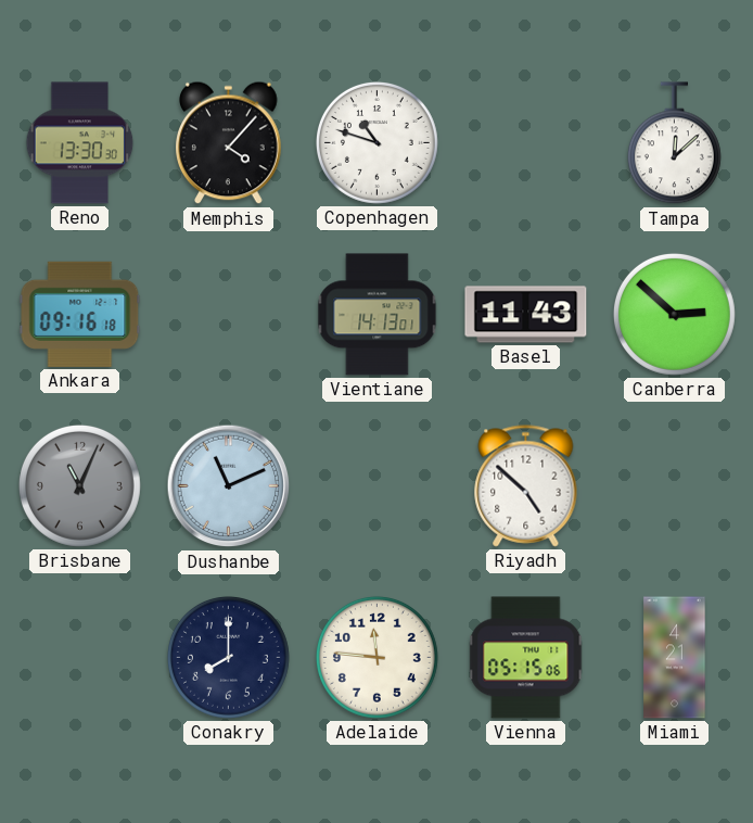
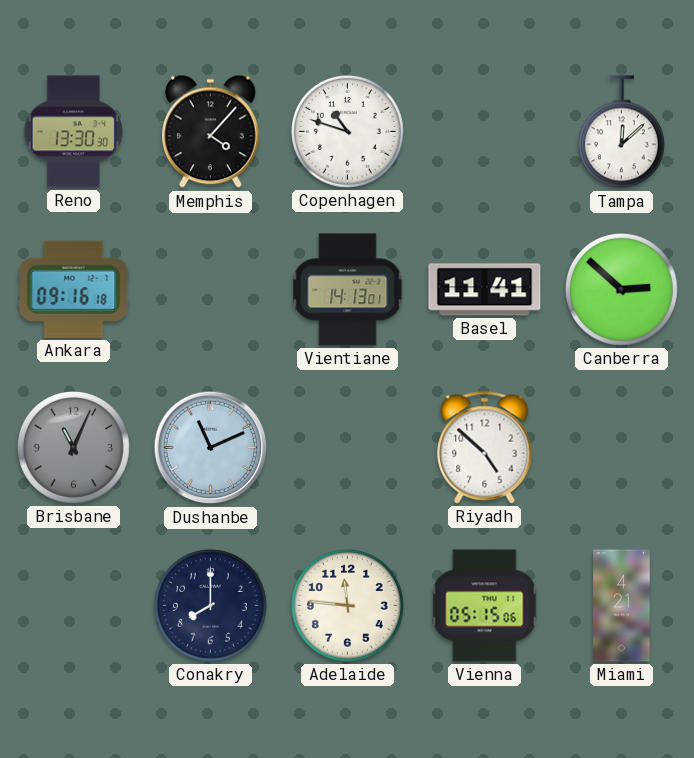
Basel: 11:43 -> 11:41
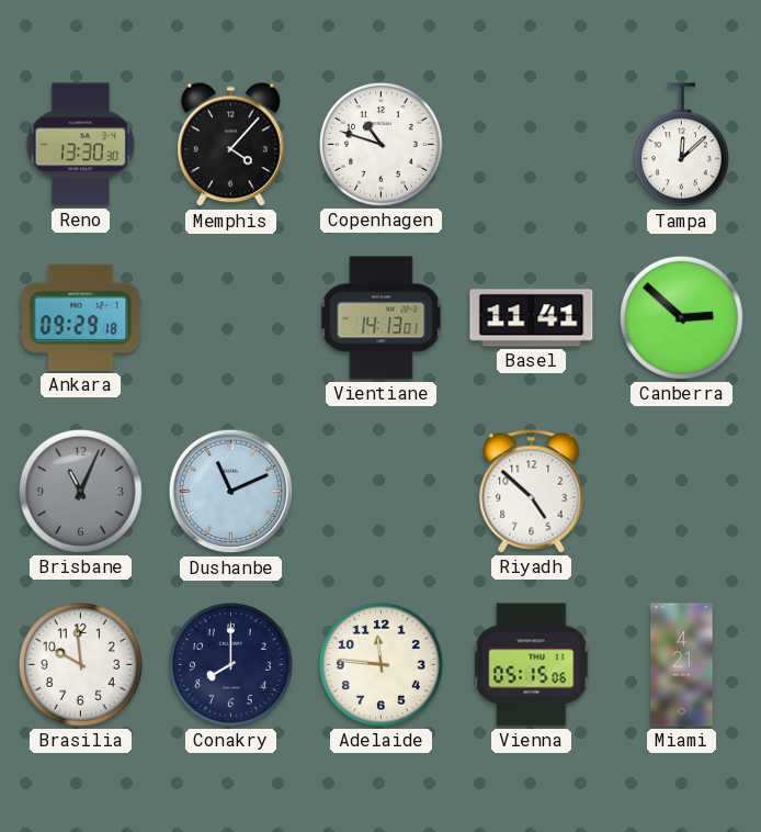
Ankara: 09:16 -> 09:29
Brasilia: none -> 9:59
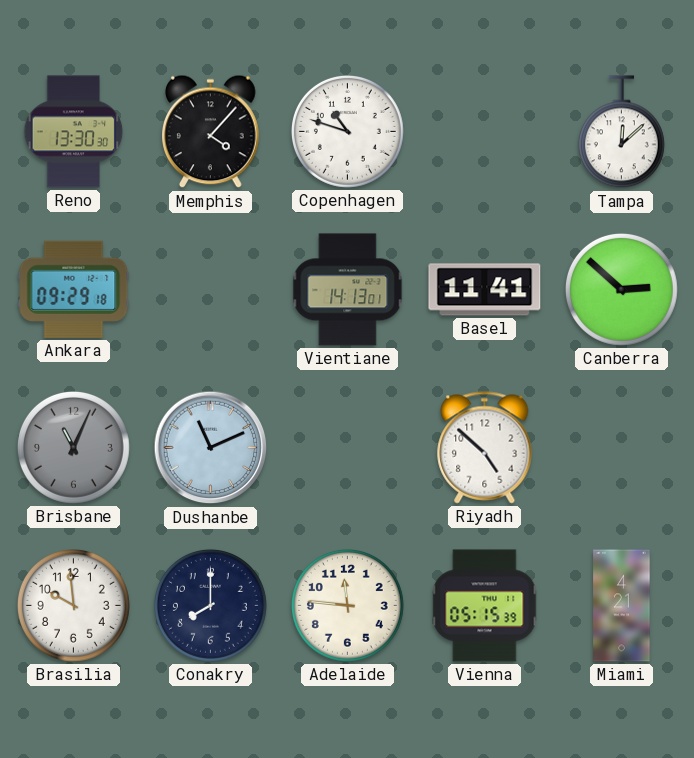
Vienna: 05:15:06 -> 05:15:39
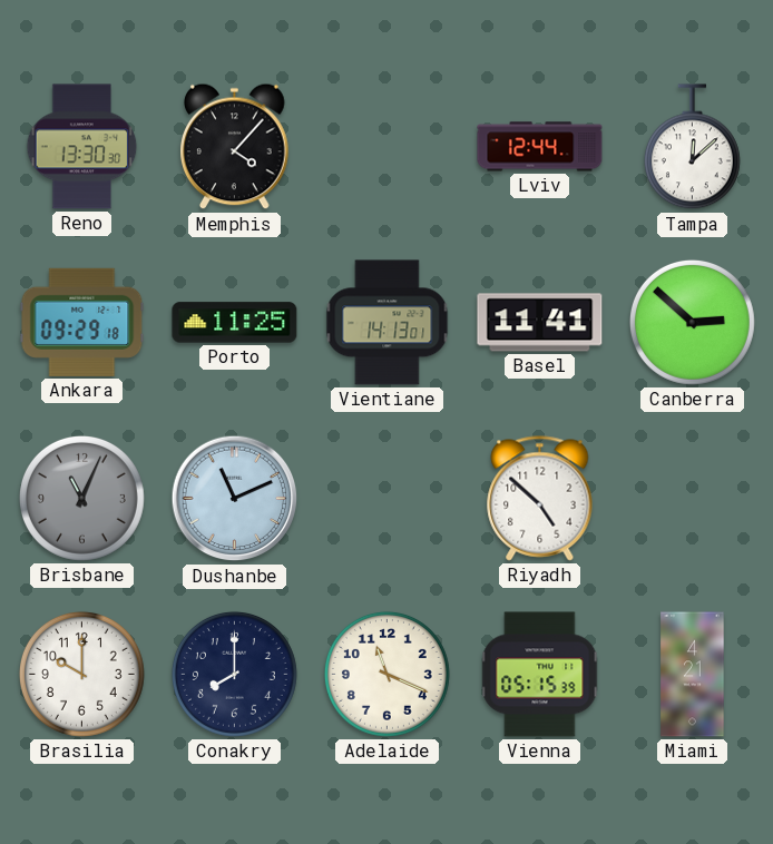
Copenhagen: 10:48 -> none
Lviv: none -> 12:44
Porto: none -> 11:25
Brasilia: 9:59 -> 10:00
Adelaide: 11:46 -> 11:19
